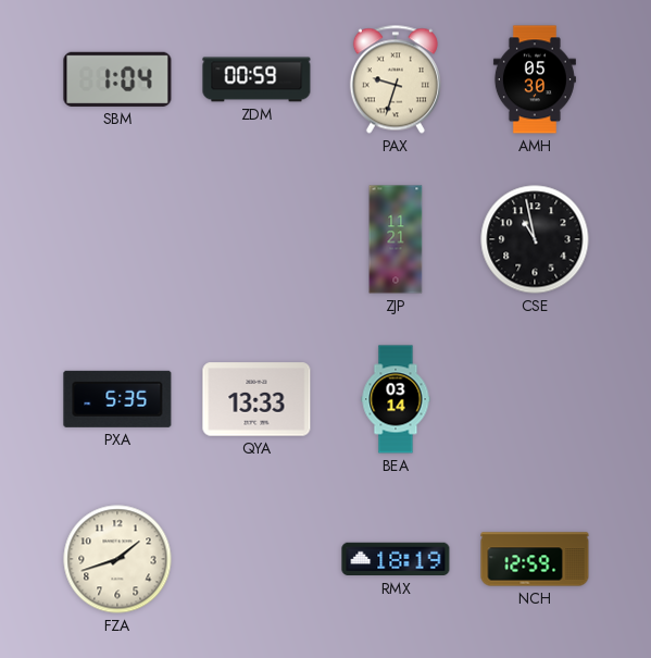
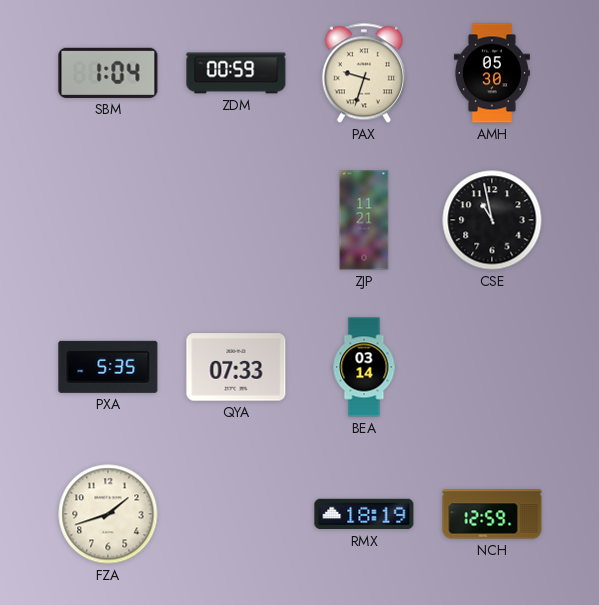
QYA: 13:33 -> 07:33
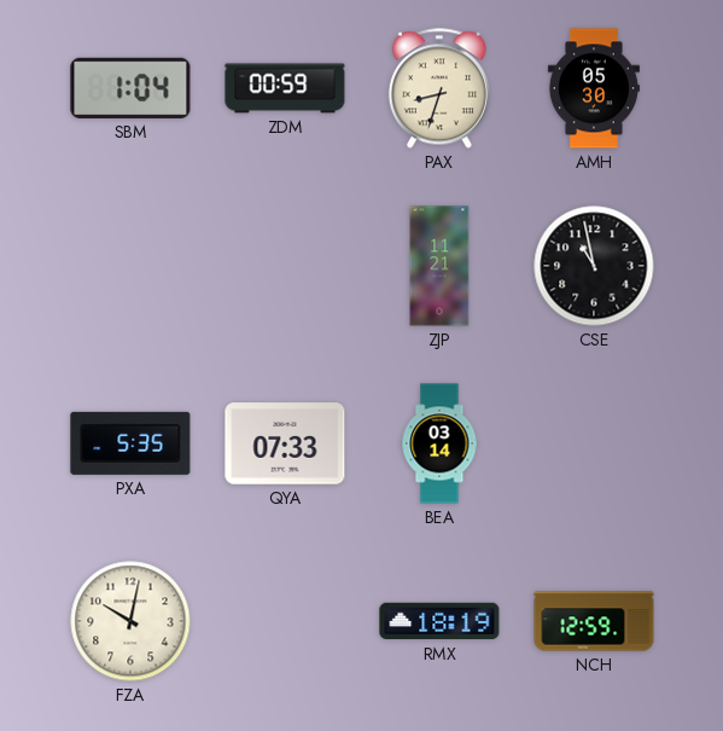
PAX: 9:33 -> 8:33
FZA: 1:42 -> 10:02
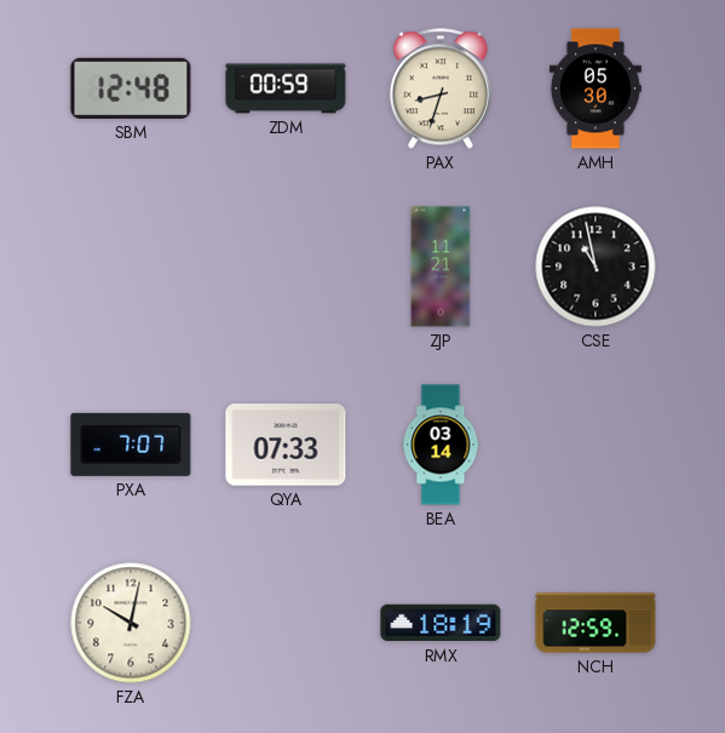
SBM: 1:04 -> 12:48
PXA: 5:35 -> 7:07
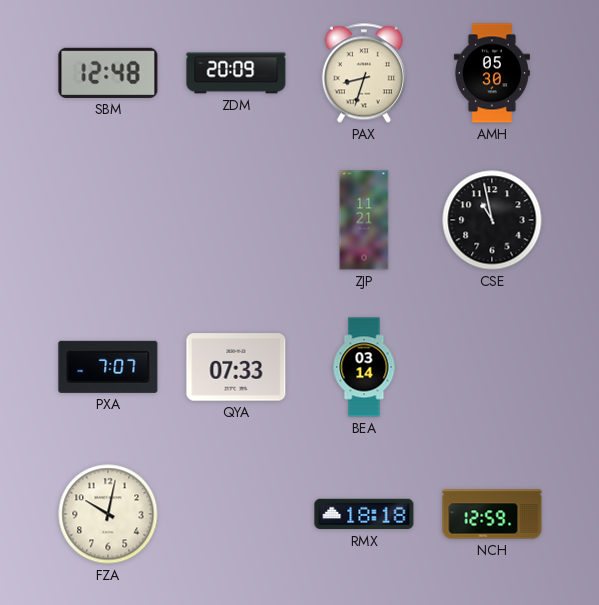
ZDM: 00:59 -> 20:09
RMX: 18:19 -> 18:18
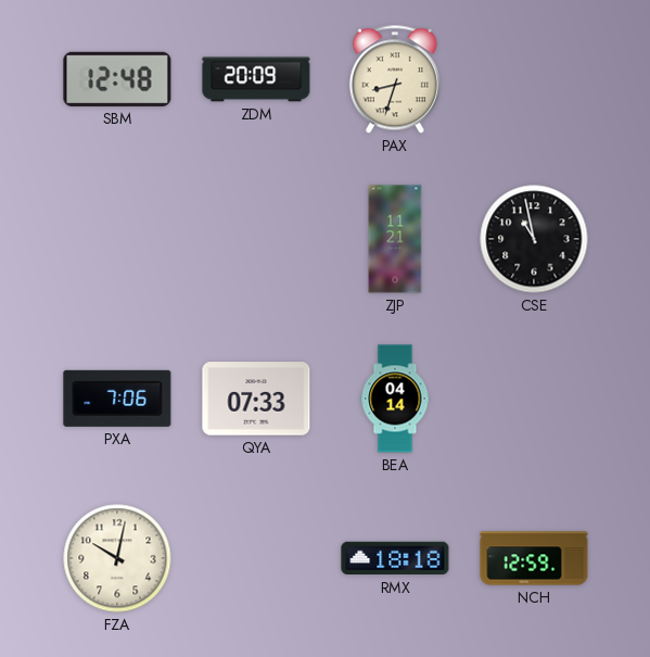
AMH: 05:30 -> none
PXA: 7:07 -> 7:06
BEA: 03:14 -> 04:14
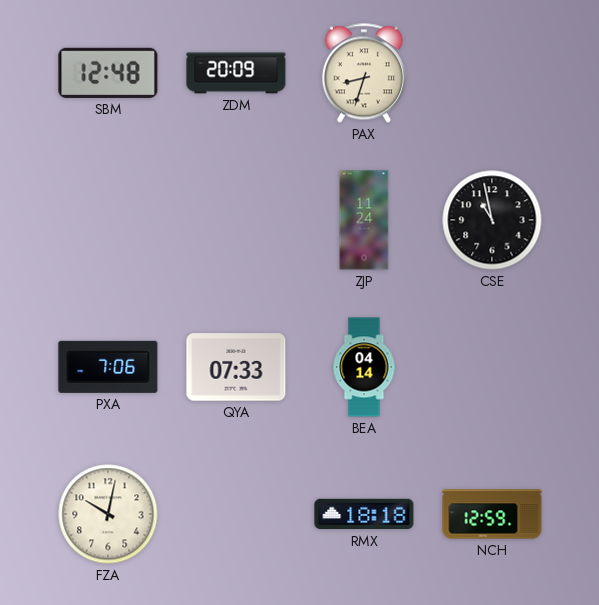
ZJP: 11:21 -> 11:24
